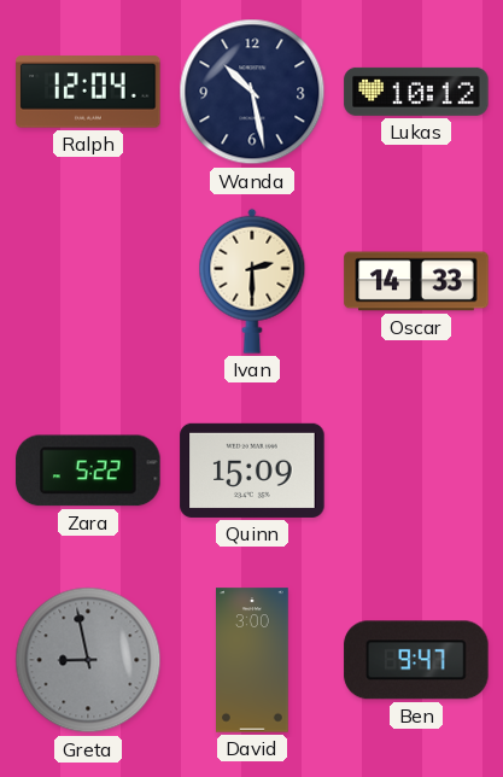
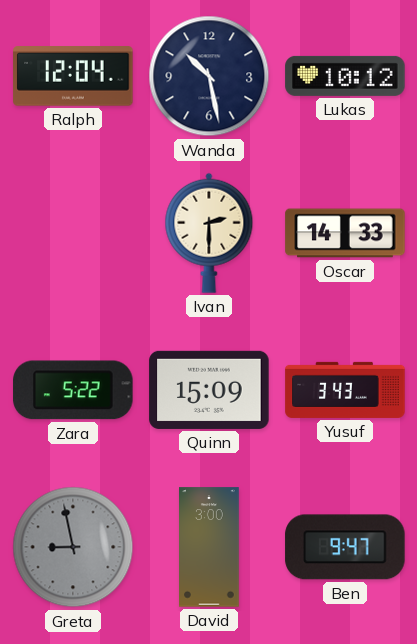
Yusuf: none -> 3:43
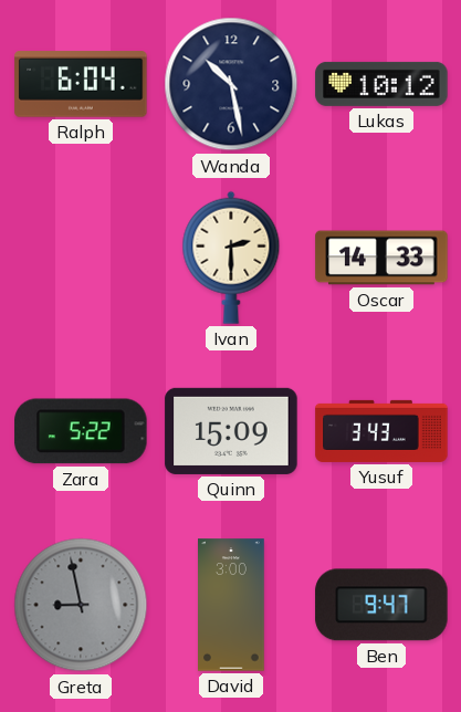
Ralph: 12:04 -> 6:04
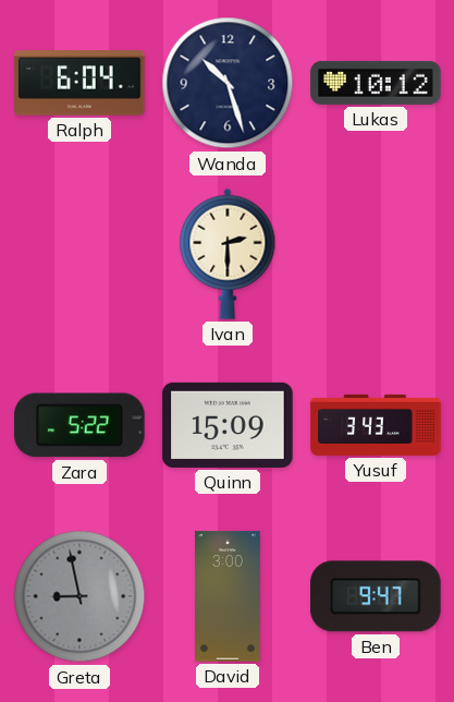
Wanda: 10:28 -> 10:27
Oscar: 14:33 -> none
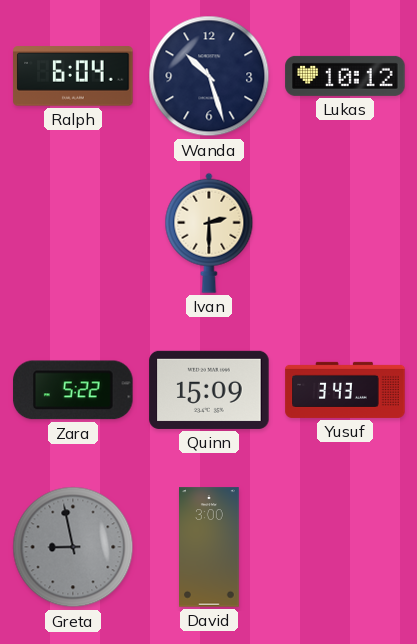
Ben: 9:47 -> none
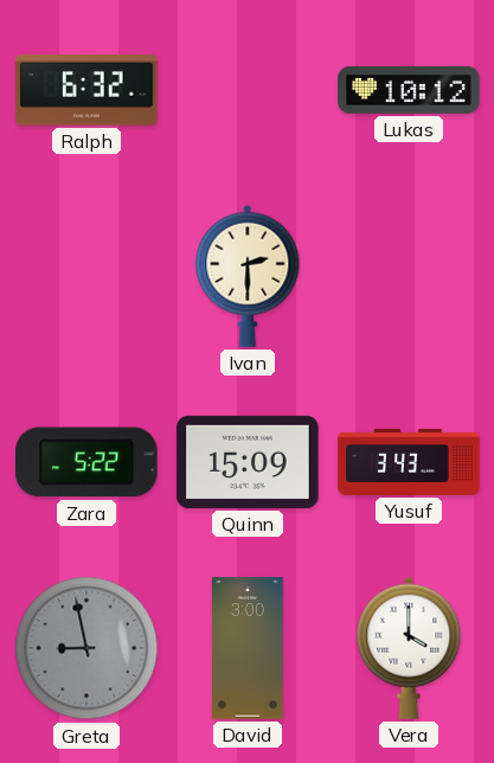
Ralph: 6:04 -> 6:32
Wanda: 10:27 -> none
Vera: none -> 4:00
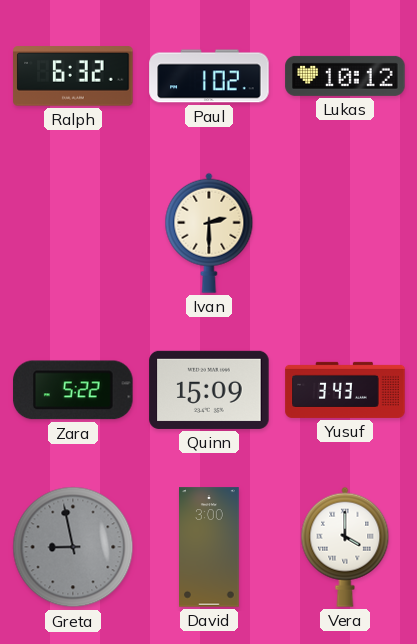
Paul: none -> 1:02
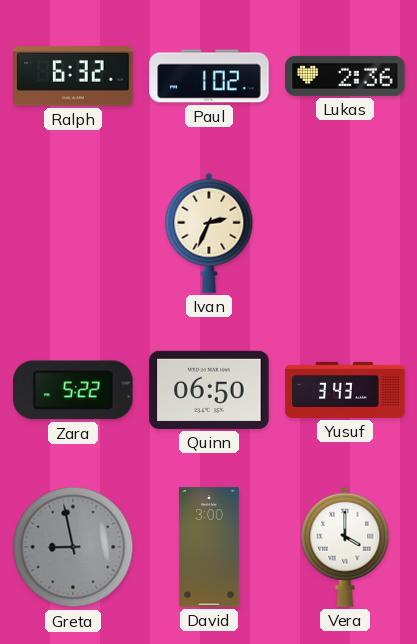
Lukas: 10:12 -> 2:36
Ivan: 2:30 -> 2:34
Quinn: 15:09 -> 06:50
